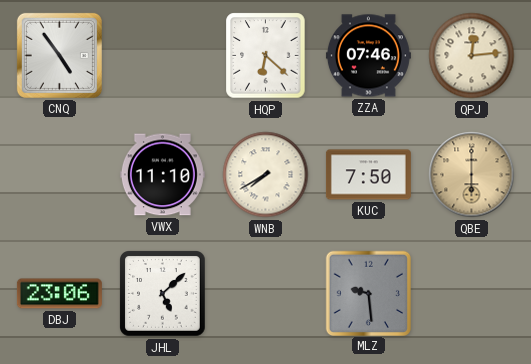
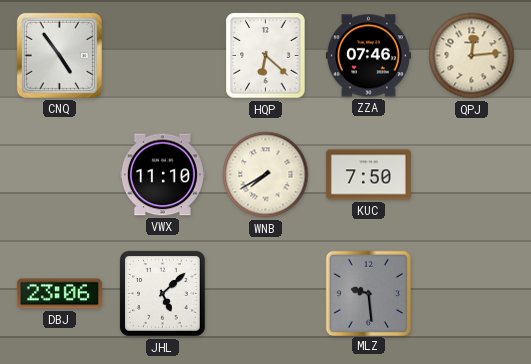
QBE: 6:00 -> none
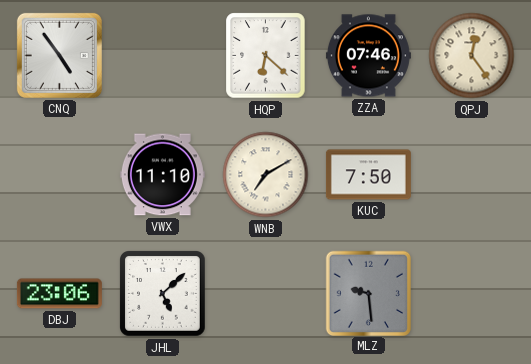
QPJ: 12:14 -> 12:24
WNB: 7:40 -> 7:10
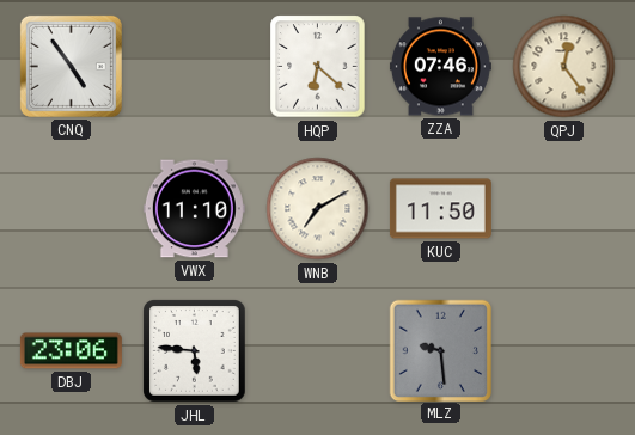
KUC: 7:50 -> 11:50
JHL: 5:08 -> 5:46
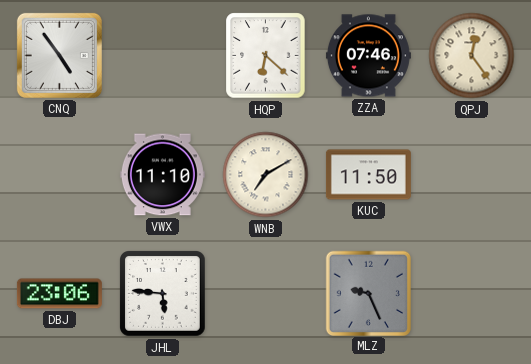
MLZ: 9:29 -> 9:26
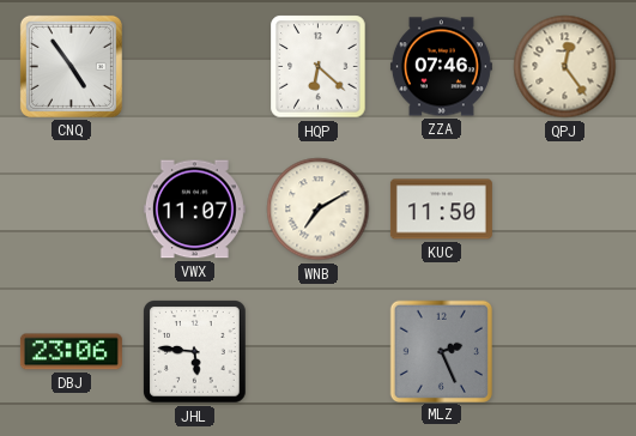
VWX: 11:10 -> 11:07
MLZ: 9:26 -> 2:26
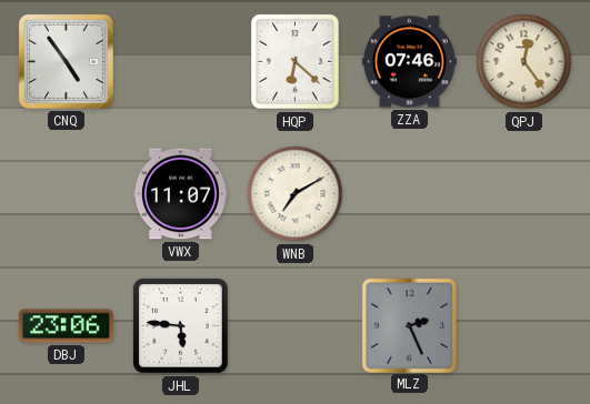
KUC: 11:50 -> none
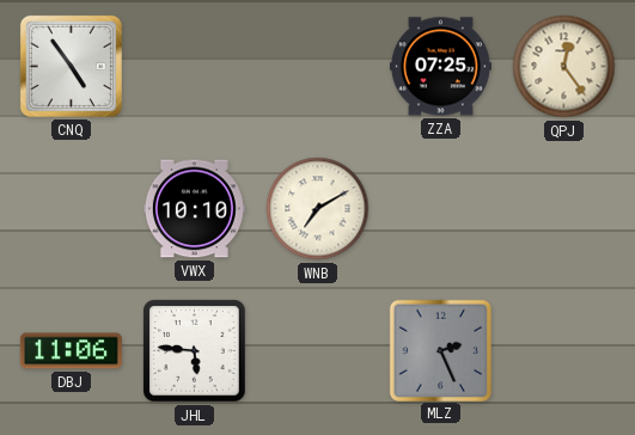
HQP: 6:22 -> none
ZZA: 07:46 -> 07:25
VWX: 11:07 -> 10:10
DBJ: 23:06 -> 11:06
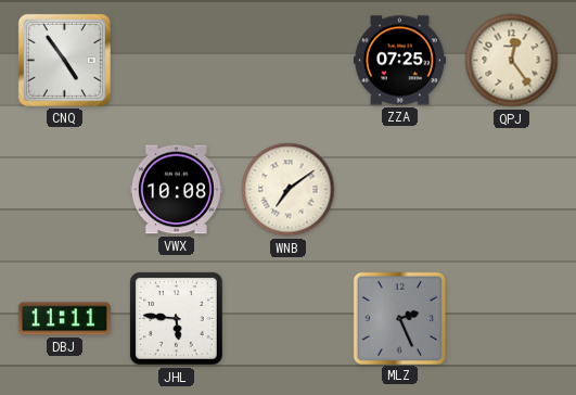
VWX: 10:10 -> 10:08
WNB: 7:10 -> 7:09
DBJ: 11:06 -> 11:11
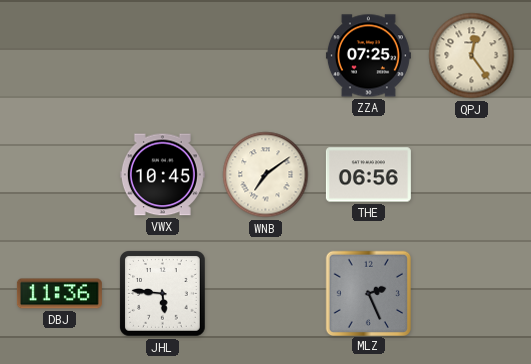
CNQ: 4:54 -> none
VWX: 10:08 -> 10:45
THE: none -> 06:56
DBJ: 11:11 -> 11:36
